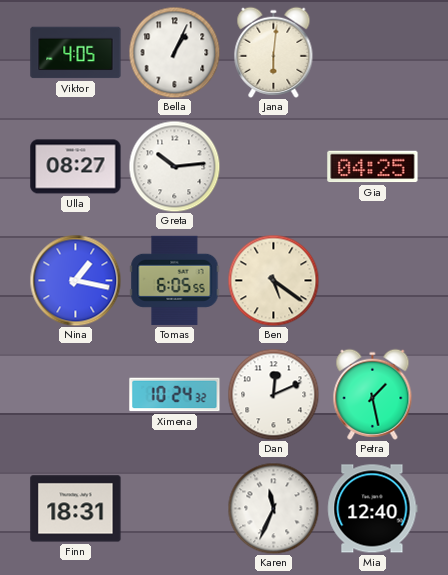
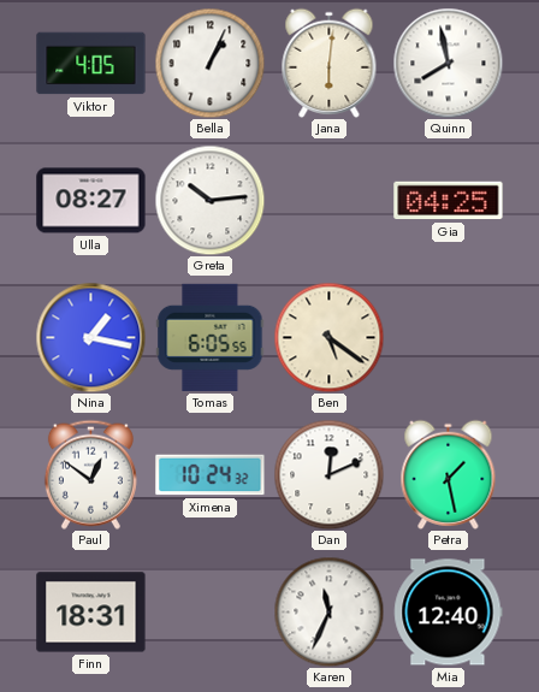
Quinn: none -> 7:58
Paul: none -> 12:51
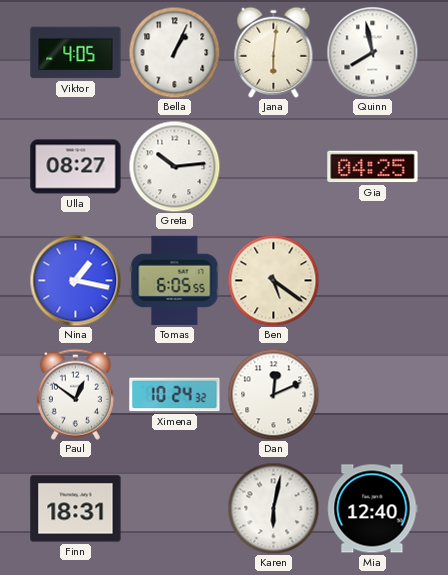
Petra: 1:28 -> none
Karen: 11:34 -> 6:02
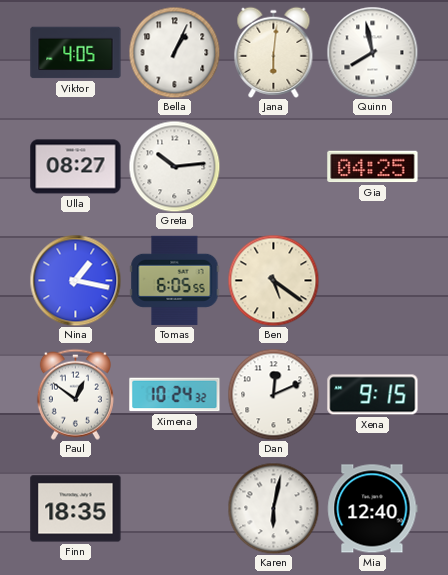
Xena: none -> 9:15
Finn: 18:31 -> 18:35
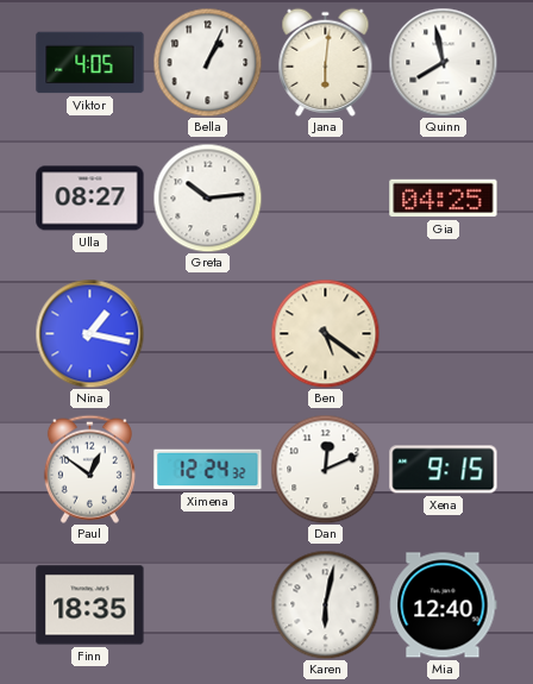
Tomas: 6:05 -> none
Ximena: 10:24 -> 12:24
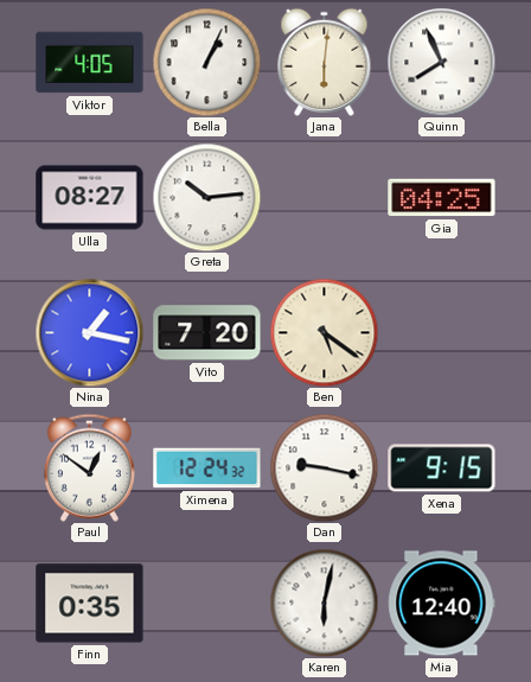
Quinn: 7:58 -> 7:56
Vito: none -> 7:20
Dan: 12:11 -> 9:17
Finn: 18:35 -> 0:35
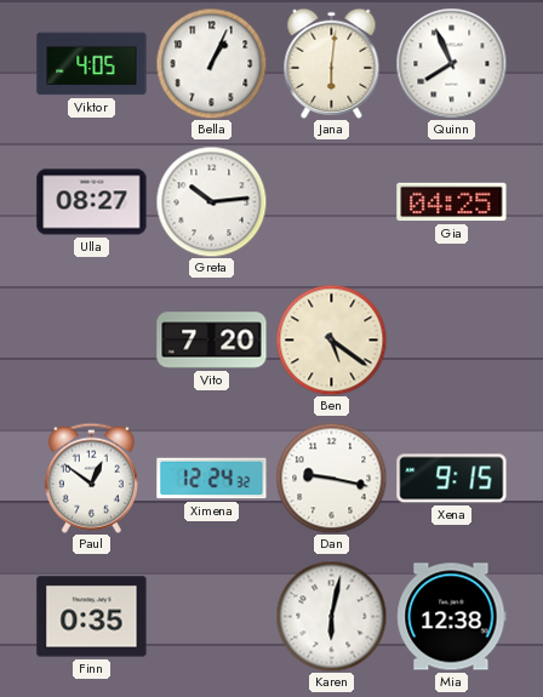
Nina: 1:17 -> none
Mia: 12:40 -> 12:38
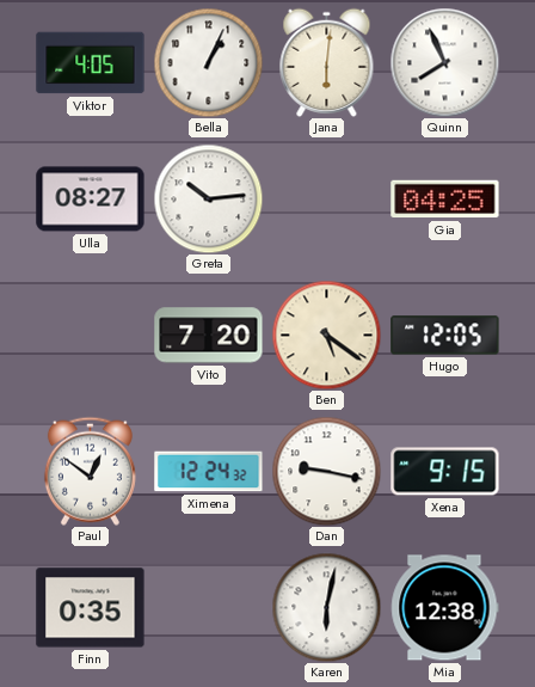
Hugo: none -> 12:05
